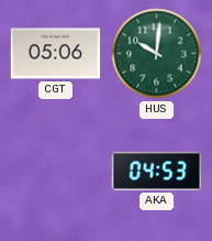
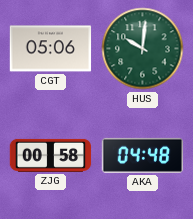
ZJG: none -> 00:58
AKA: 04:53 -> 04:48
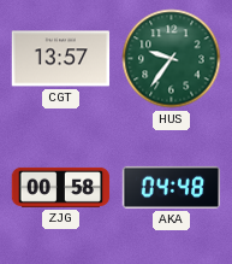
CGT: 05:06 -> 13:57
HUS: 10:01 -> 9:36
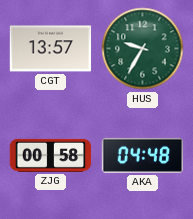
HUS: 9:36 -> 9:35
